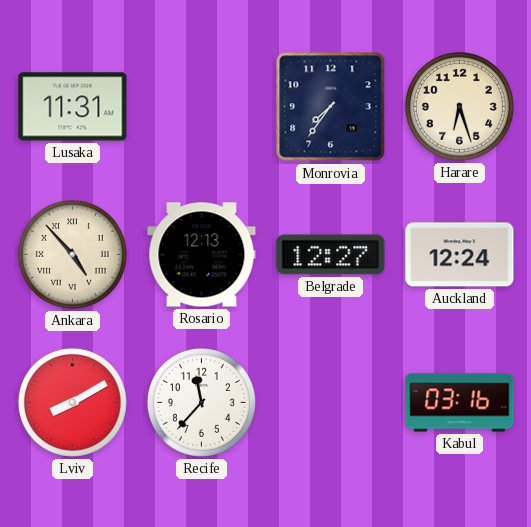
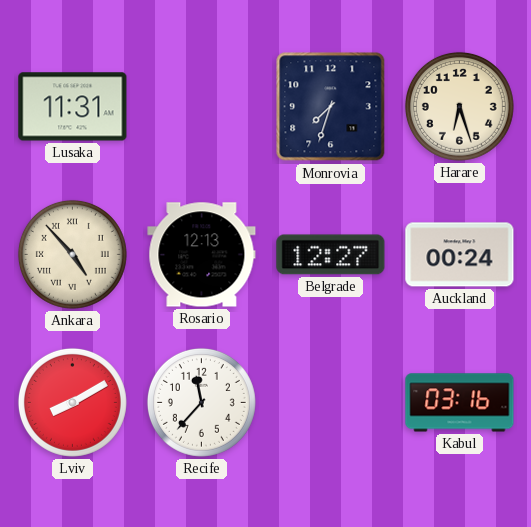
Monrovia: 7:36 -> 7:33
Auckland: 12:24 -> 00:24
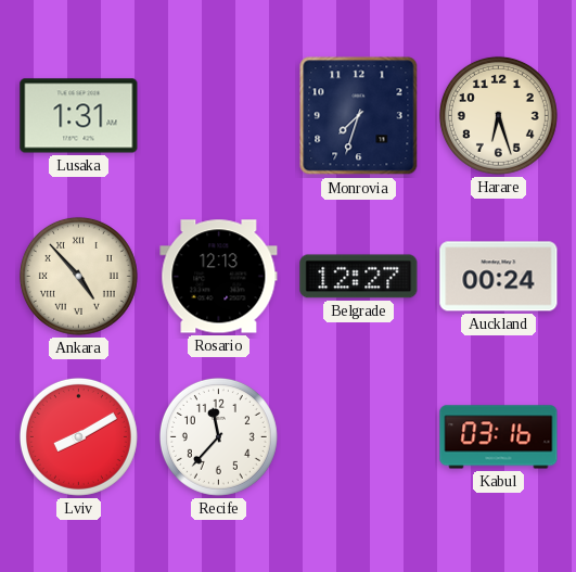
Lusaka: 11:31 -> 1:31
